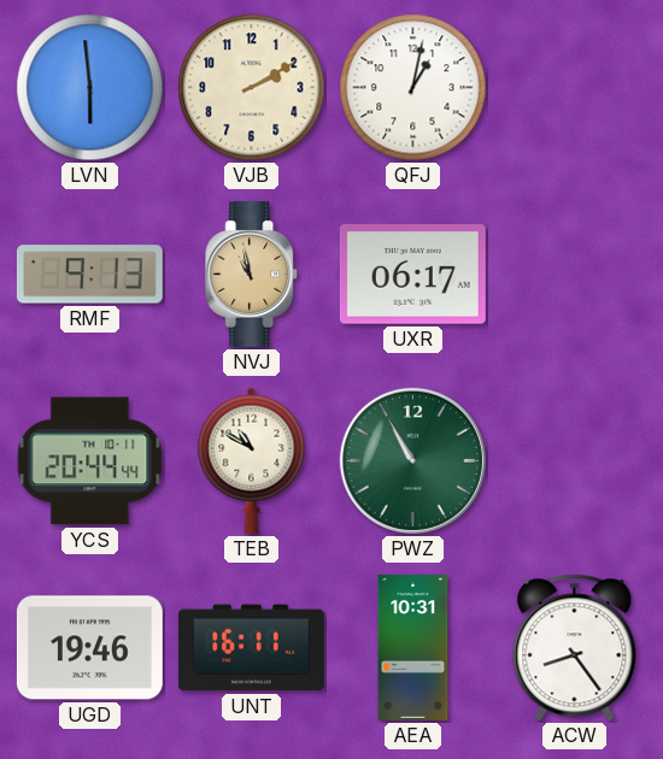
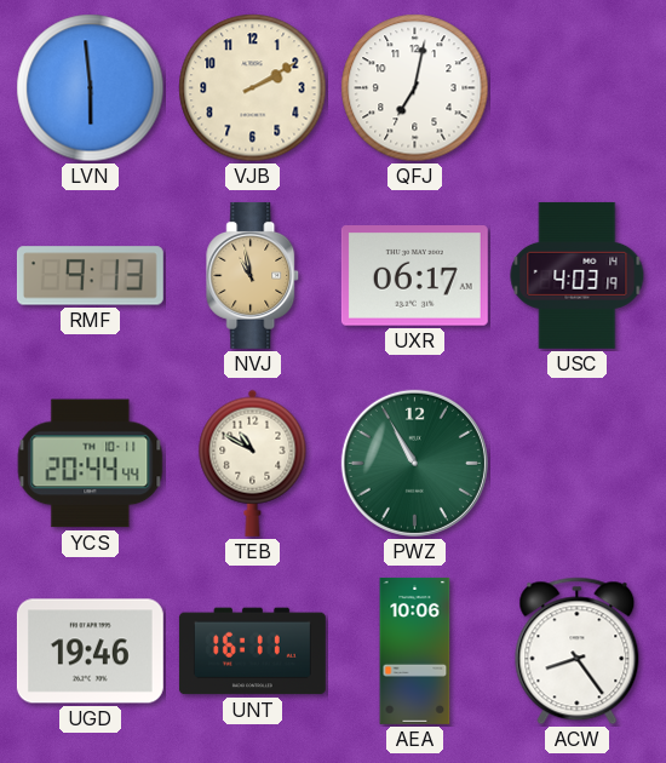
QFJ: 1:02 -> 7:02
USC: none -> 4:03
AEA: 10:31 -> 10:06
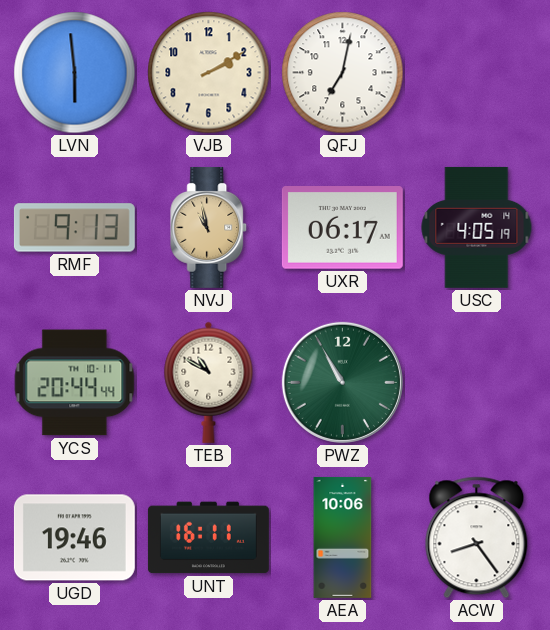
USC: 4:03 -> 4:05
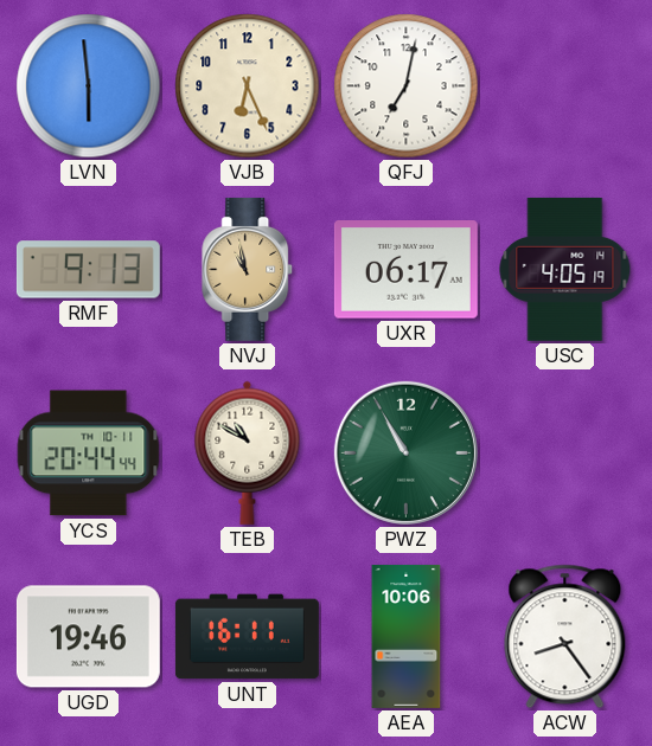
VJB: 2:10 -> 6:26
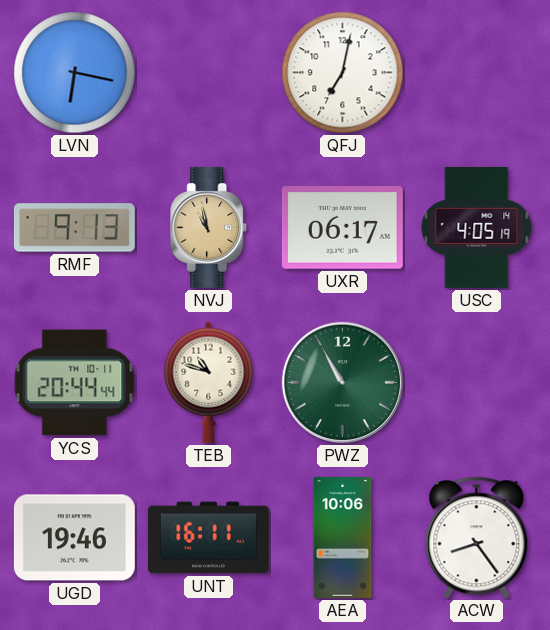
LVN: 5:59 -> 6:17
VJB: 6:26 -> none
TEB: 10:50 -> 10:48
